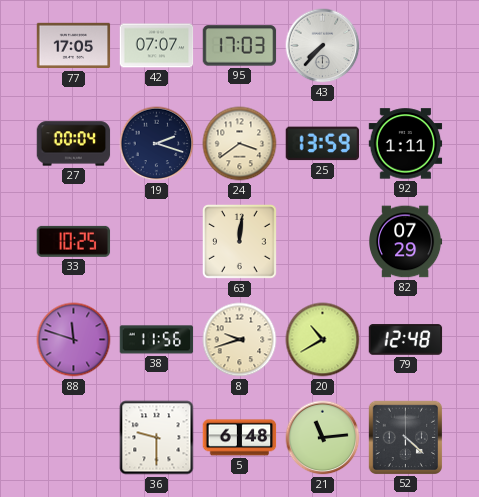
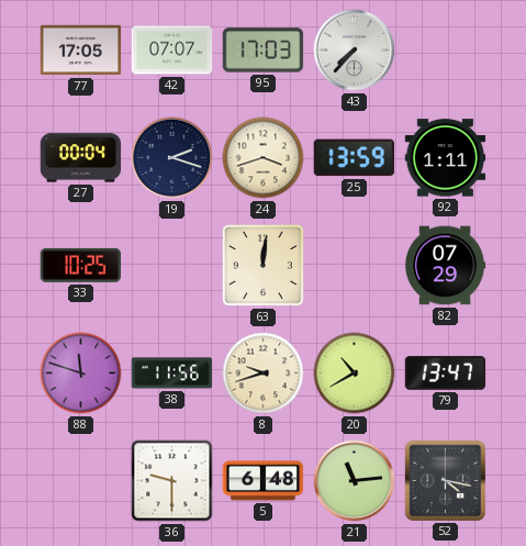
24: 3:39 -> 3:42
79: 12:48 -> 13:47
52: 4:22 -> 4:17
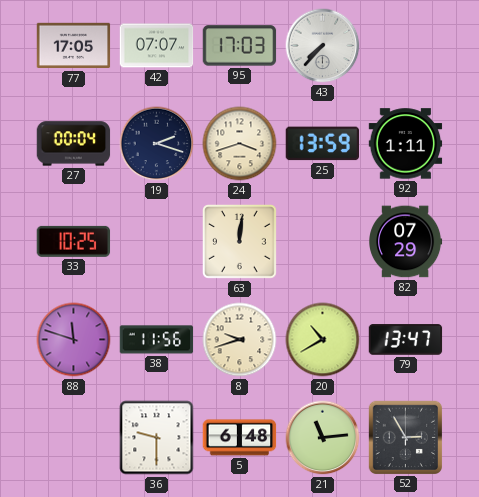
52: 4:17 -> 2:55
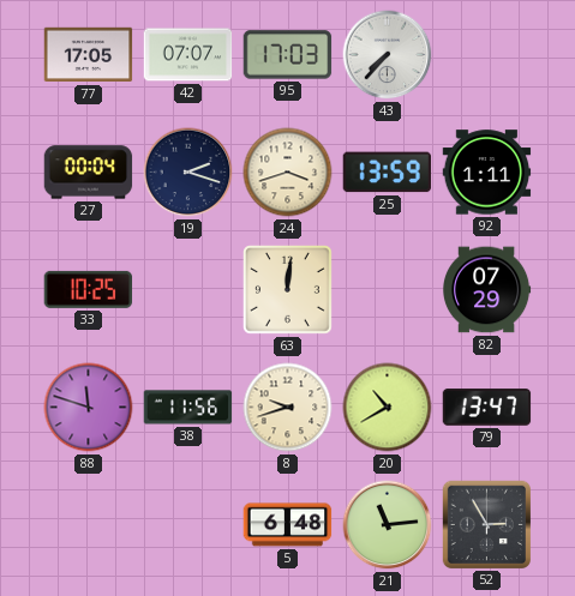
36: 9:30 -> none
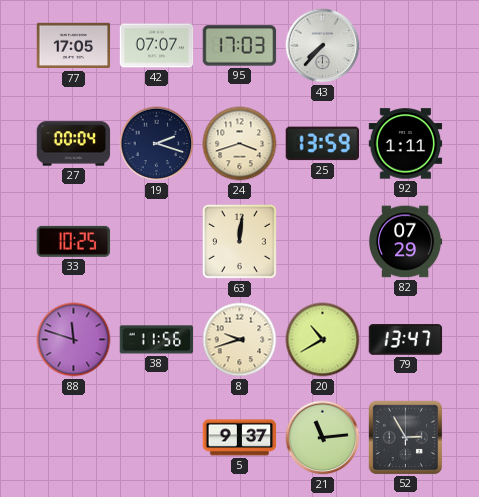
5: 6:48 -> 9:37
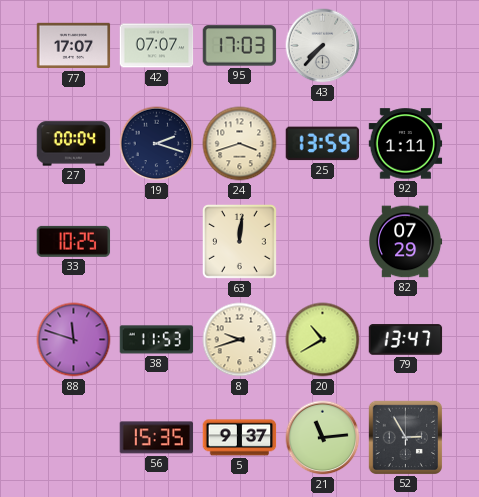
77: 17:05 -> 17:07
38: 11:56 -> 11:53
56: none -> 15:35
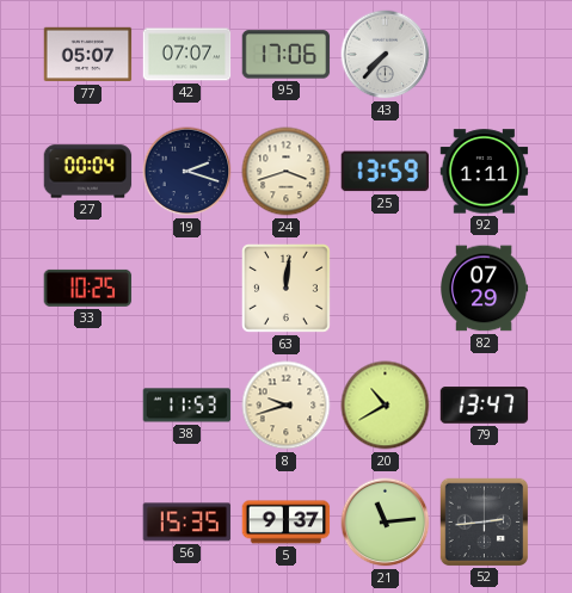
77: 17:07 -> 05:07
95: 17:03 -> 17:06
88: 11:48 -> none
52: 2:55 -> 2:44
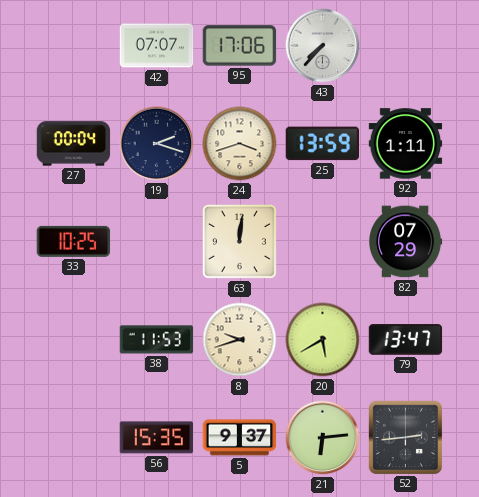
77: 05:07 -> none
20: 10:40 -> 5:40
21: 11:14 -> 6:14
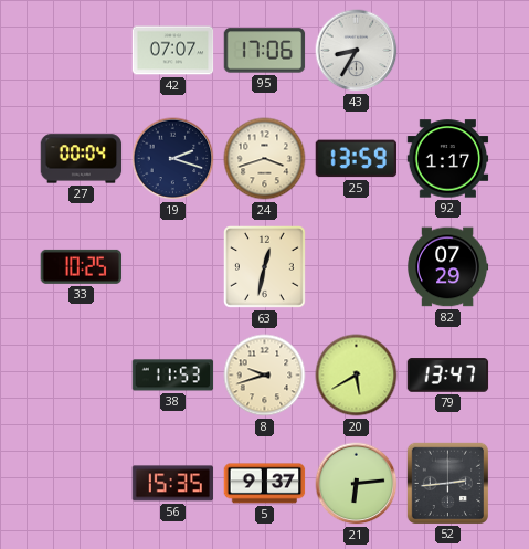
43: 7:37 -> 8:35
92: 1:11 -> 1:17
63: 12:01 -> 12:32
